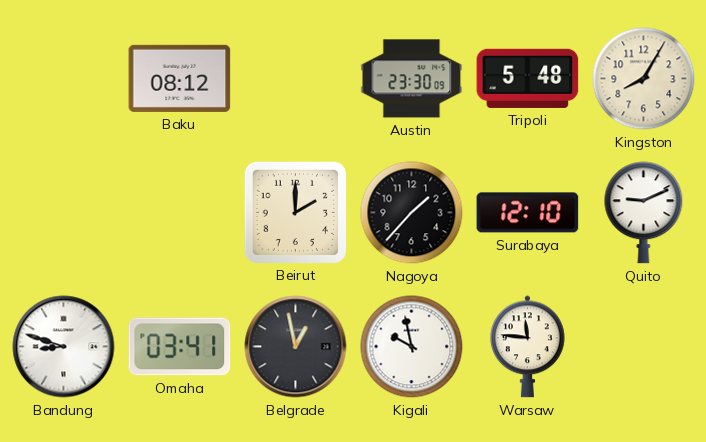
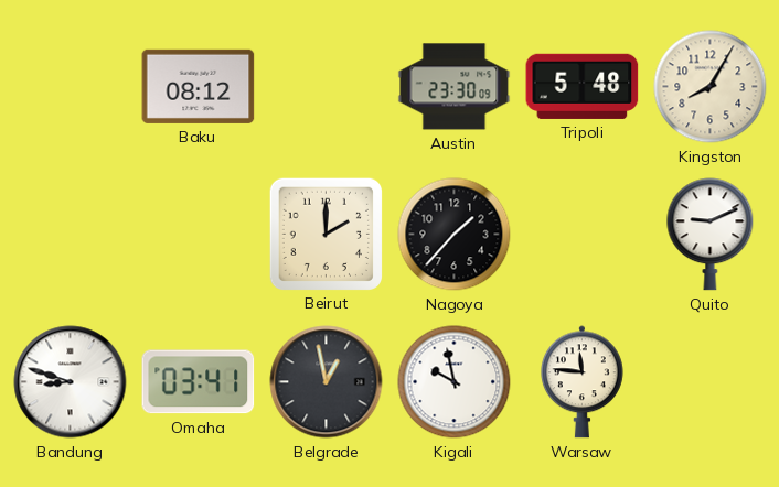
Surabaya: 12:10 -> none
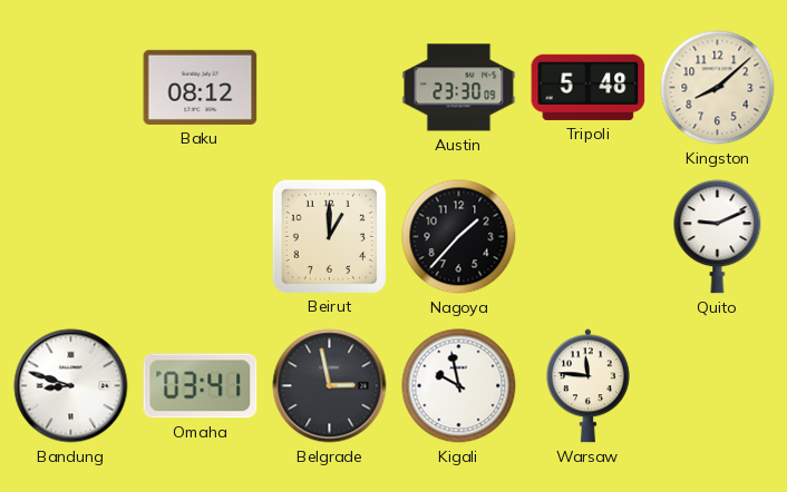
Kingston: 8:05 -> 8:08
Beirut: 2:00 -> 1:00
Belgrade: 12:58 -> 2:58
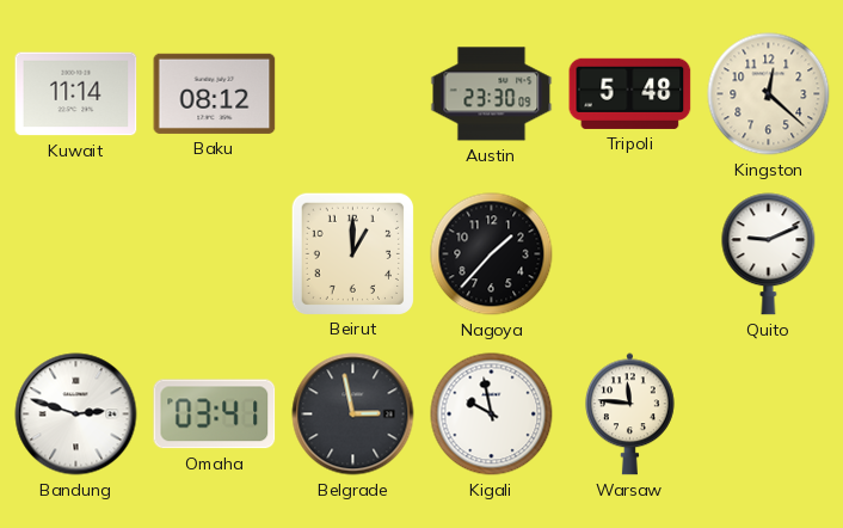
Kuwait: none -> 11:14
Kingston: 8:08 -> 12:22
Bandung: 8:48 -> 2:48
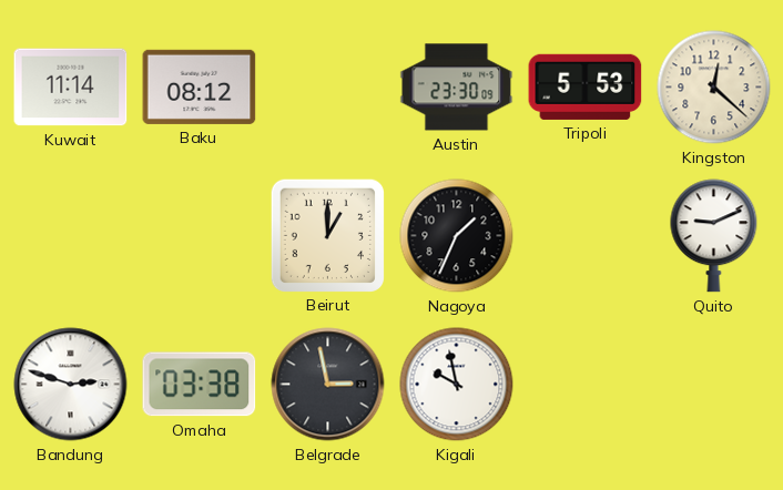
Tripoli: 5:48 -> 5:53
Nagoya: 1:37 -> 1:34
Omaha: 03:41 -> 03:38
Warsaw: 11:46 -> none
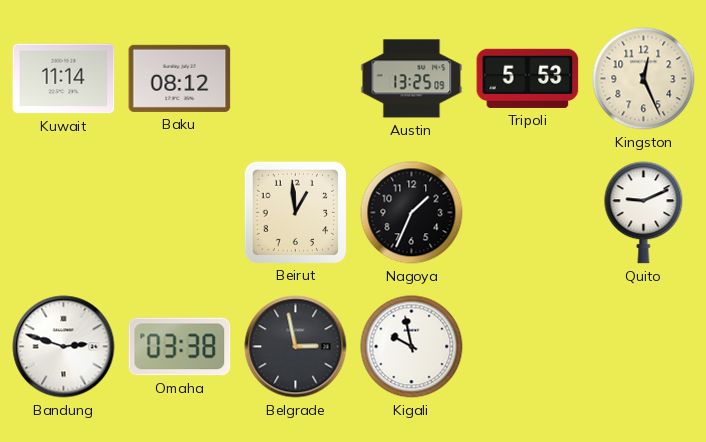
Austin: 23:30 -> 13:25
Kingston: 12:22 -> 12:26
Beirut: 1:00 -> 12:59
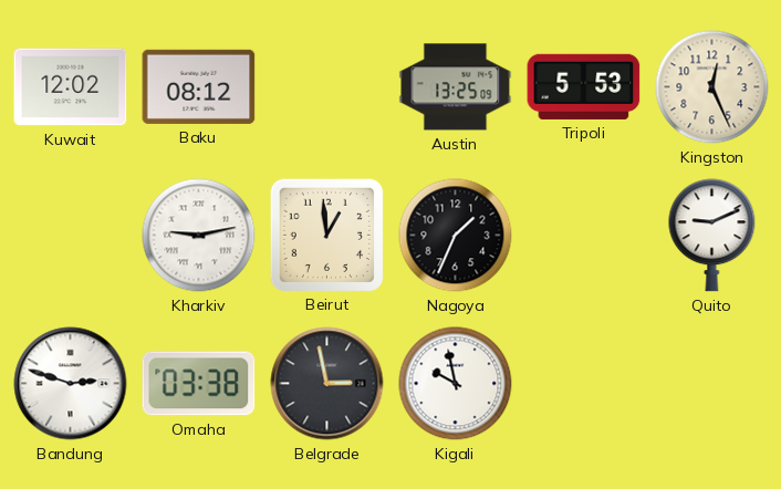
Kuwait: 11:14 -> 12:02
Kharkiv: none -> 9:13
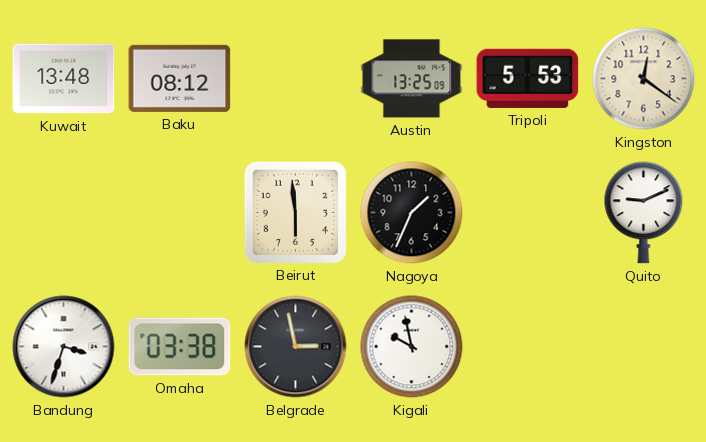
Kuwait: 12:02 -> 13:48
Kingston: 12:26 -> 12:21
Kharkiv: 9:13 -> none
Beirut: 12:59 -> 5:59
Bandung: 2:48 -> 3:33
